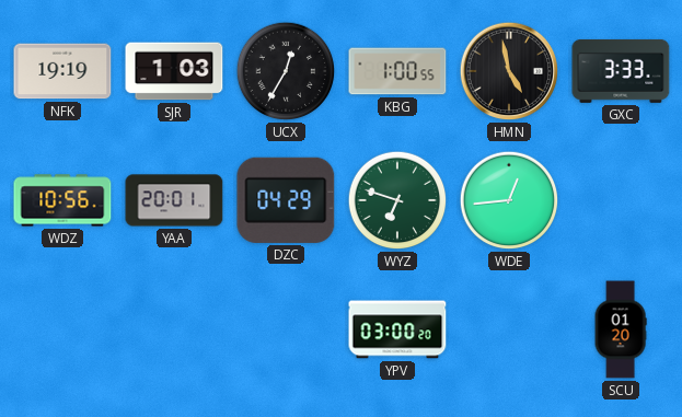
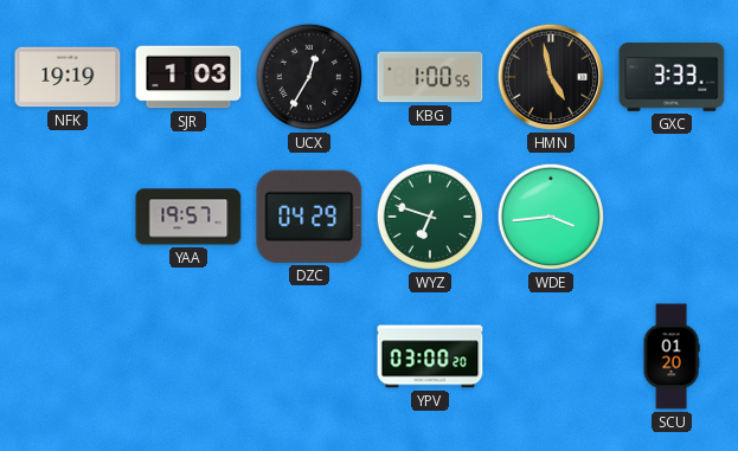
WDZ: 10:56 -> none
YAA: 20:01 -> 19:57
WDE: 12:44 -> 3:44
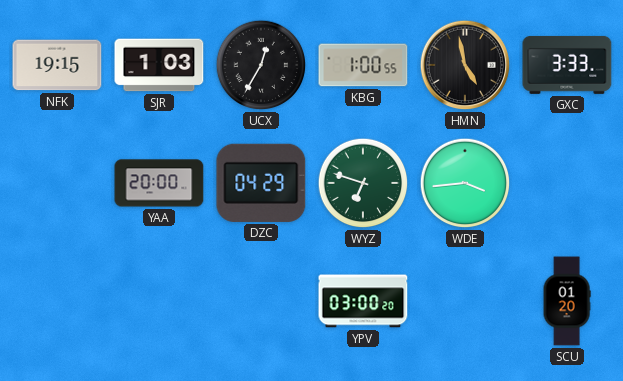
NFK: 19:19 -> 19:15
YAA: 19:57 -> 20:00
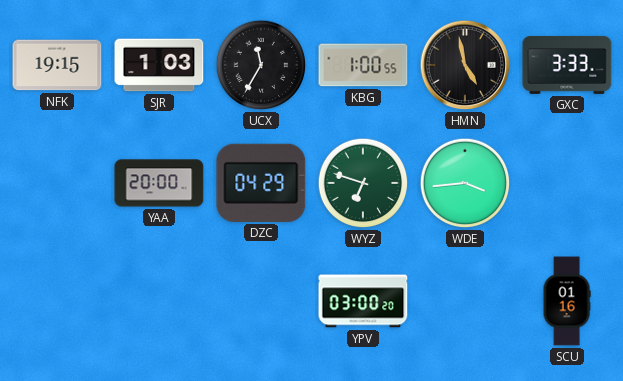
UCX: 12:35 -> 11:35
SCU: 01:20 -> 01:16
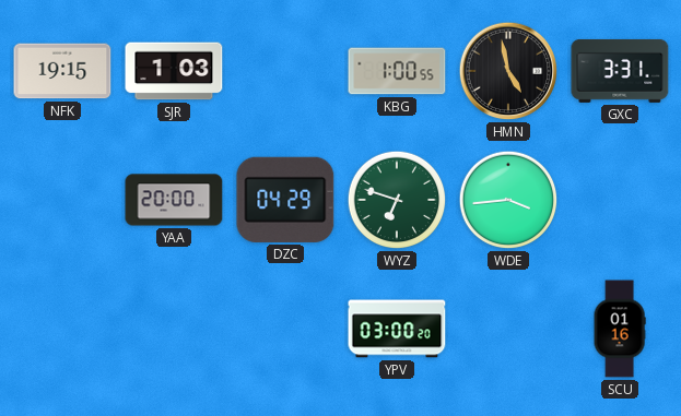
UCX: 11:35 -> none
GXC: 3:33 -> 3:31
